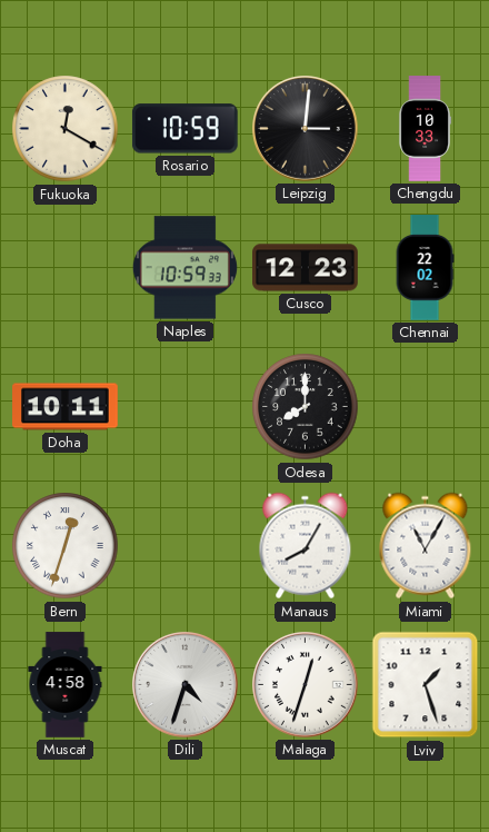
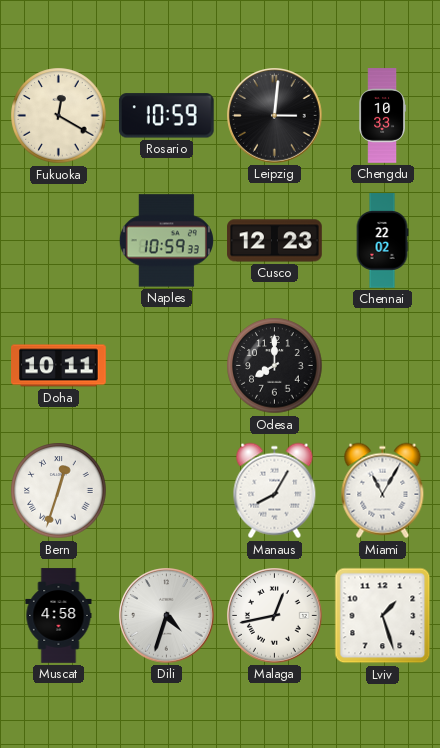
Malaga: 12:33 -> 12:43
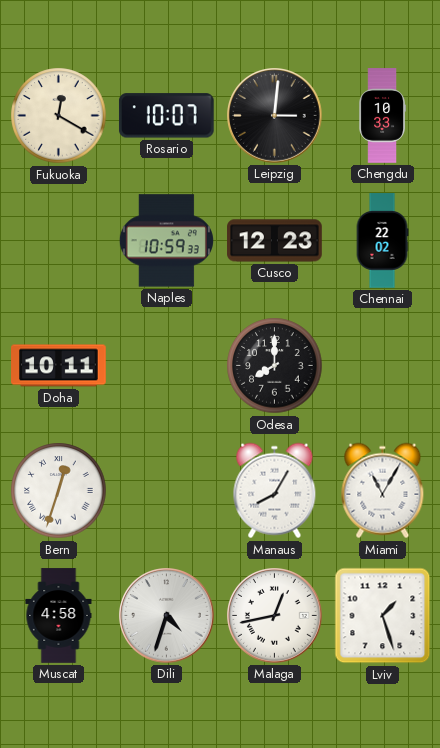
Rosario: 10:59 -> 10:07
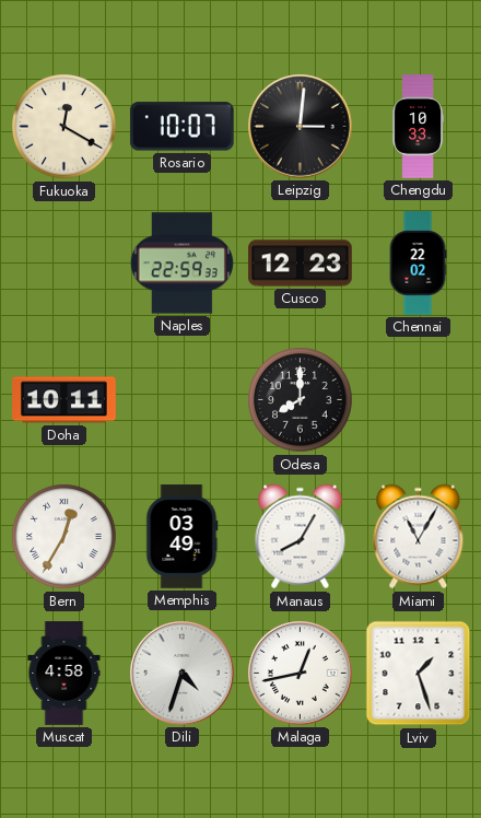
Naples: 10:59 -> 22:59
Bern: 12:33 -> 12:35
Memphis: none -> 03:49
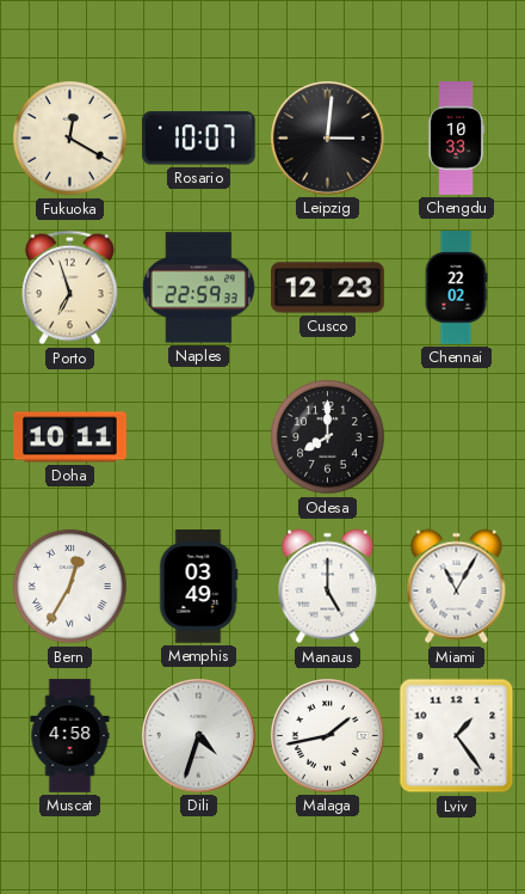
Porto: none -> 6:57
Manaus: 8:05 -> 5:00
Malaga: 12:43 -> 1:43
Lviv: 1:27 -> 1:24
